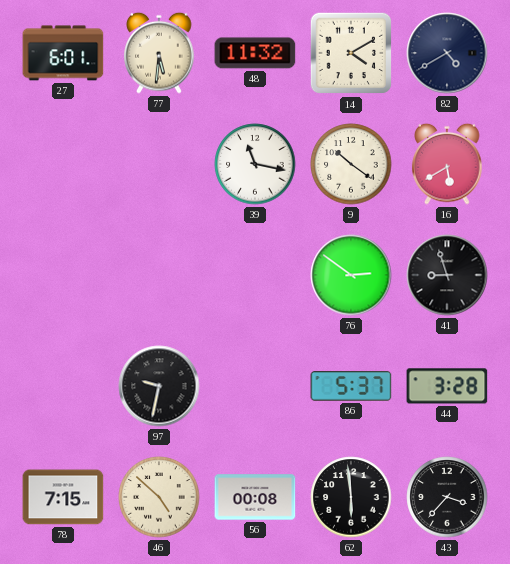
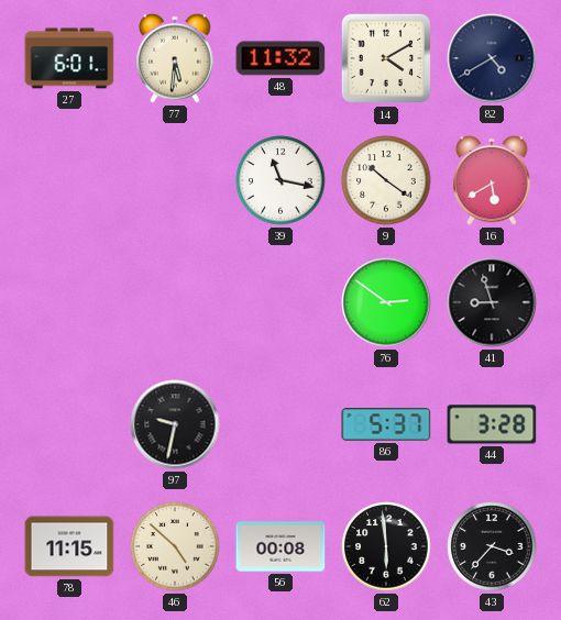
78: 7:15 -> 11:15
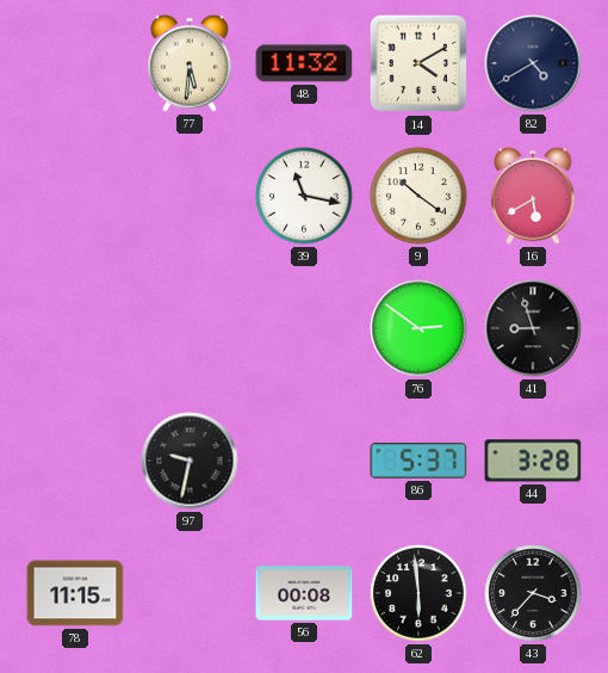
27: 6:01 -> none
46: 4:52 -> none
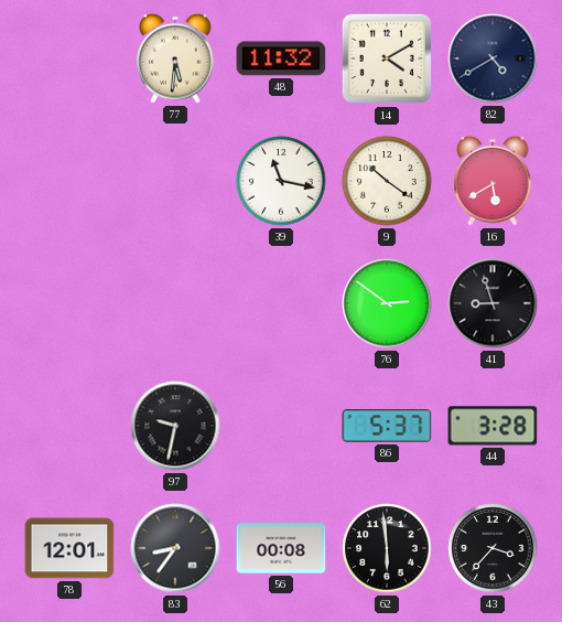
78: 11:15 -> 12:01
83: none -> 8:36
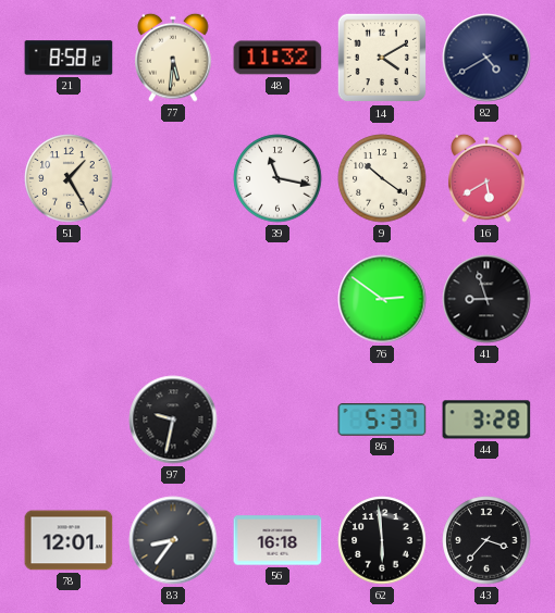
21: none -> 8:58
51: none -> 1:25
56: 00:08 -> 16:18
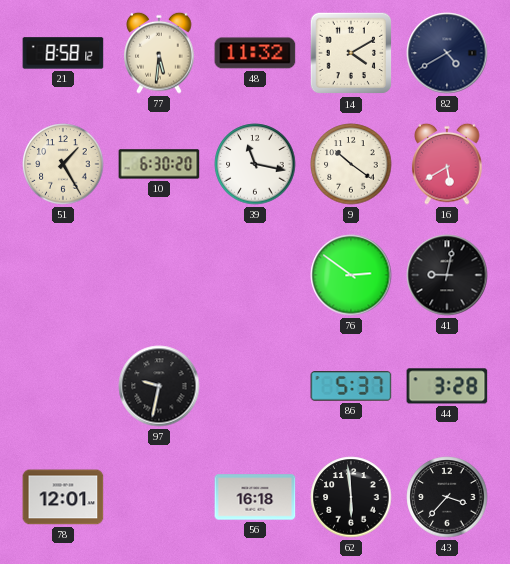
10: none -> 6:30
41: 8:57 -> 9:02
83: 8:36 -> none
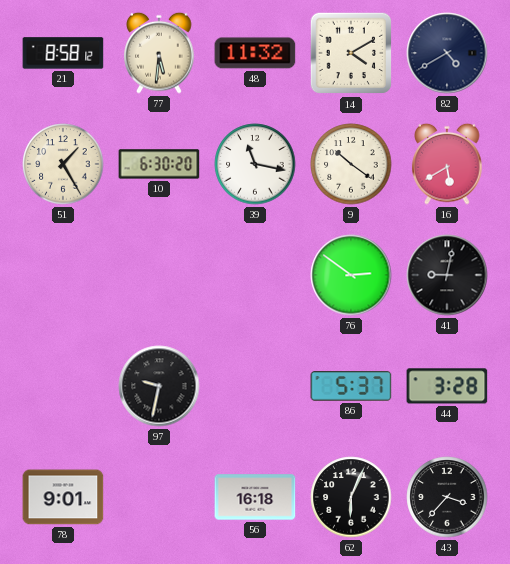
78: 12:01 -> 9:01
62: 5:59 -> 6:04
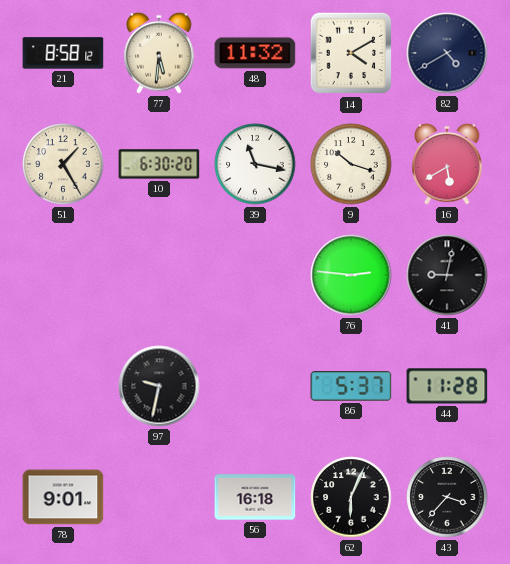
9: 10:21 -> 10:18
76: 2:51 -> 2:46
44: 3:28 -> 11:28
